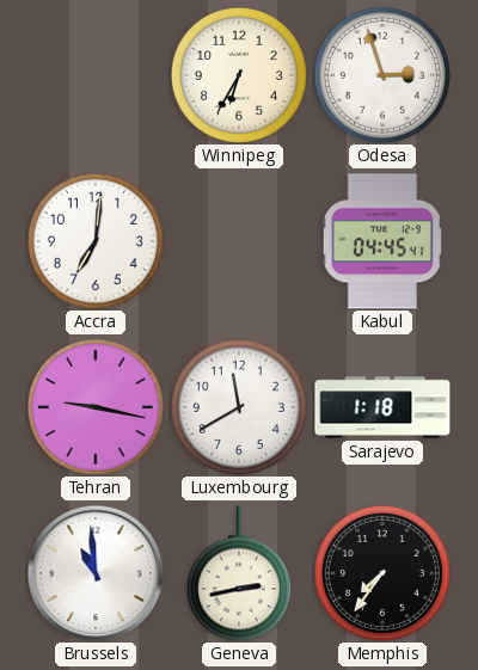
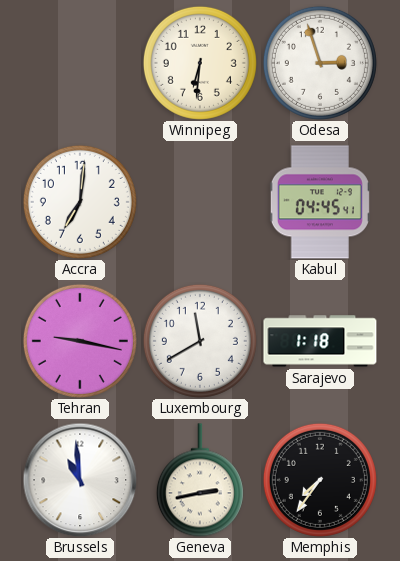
Winnipeg: 6:35 -> 6:31
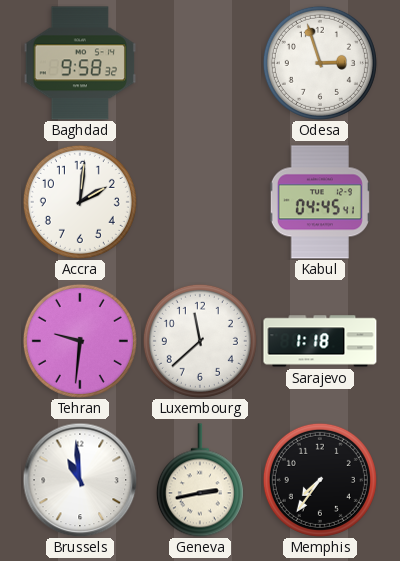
Baghdad: none -> 9:58
Winnipeg: 6:31 -> none
Accra: 7:01 -> 2:01
Tehran: 9:17 -> 9:31
Luxembourg: 11:40 -> 11:38
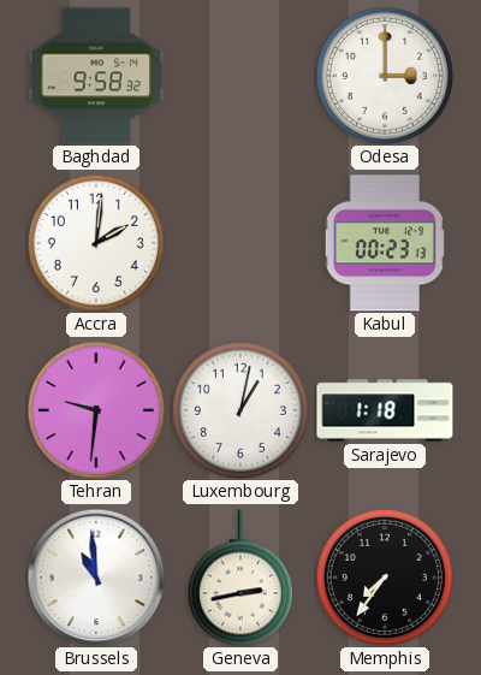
Odesa: 2:57 -> 3:00
Kabul: 04:45 -> 00:23
Luxembourg: 11:38 -> 1:02
